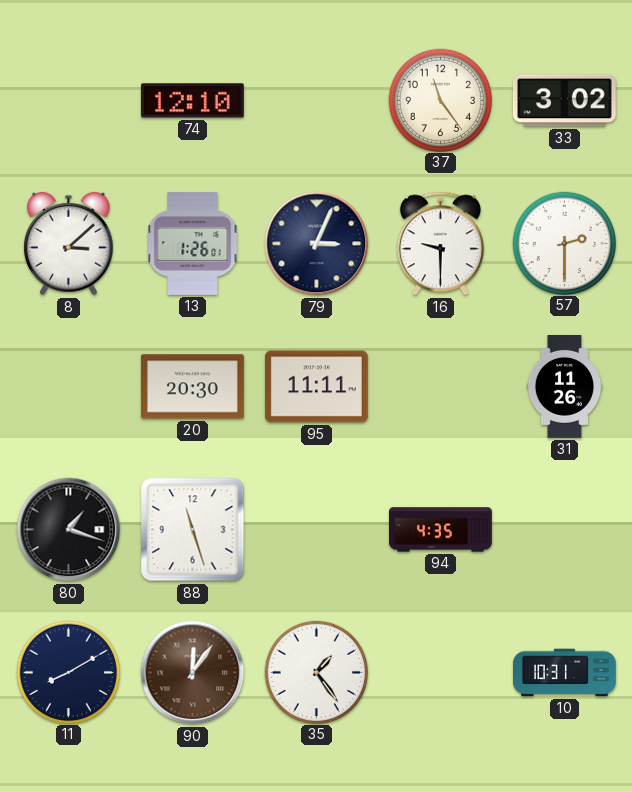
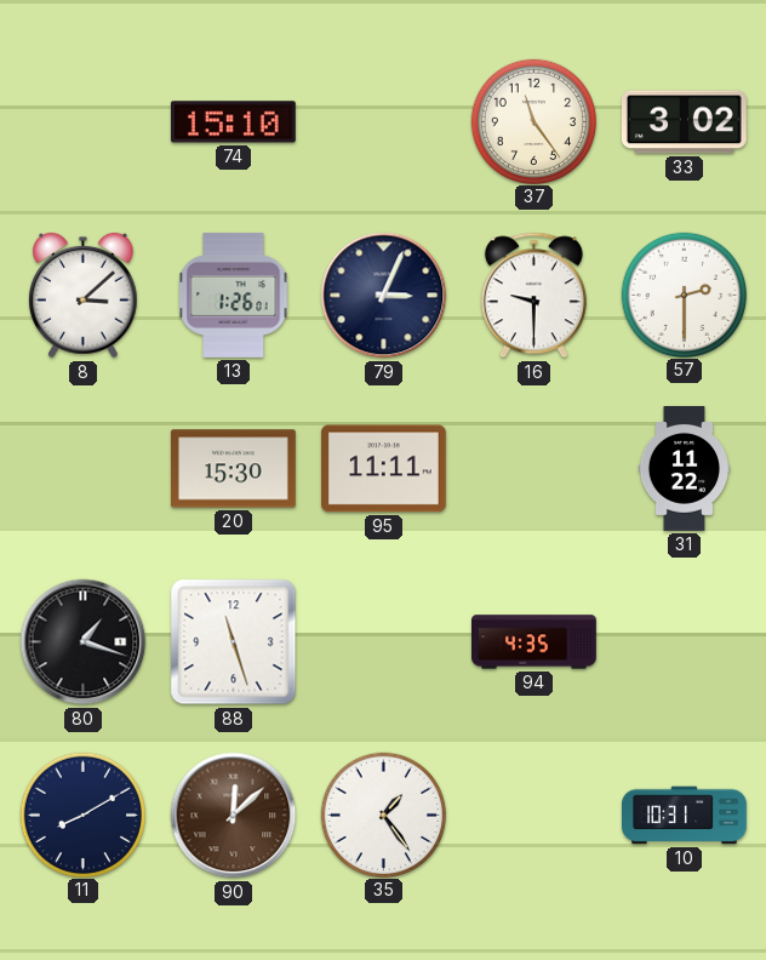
74: 12:10 -> 15:10
20: 20:30 -> 15:30
31: 11:26 -> 11:22
90: 12:06 -> 12:08
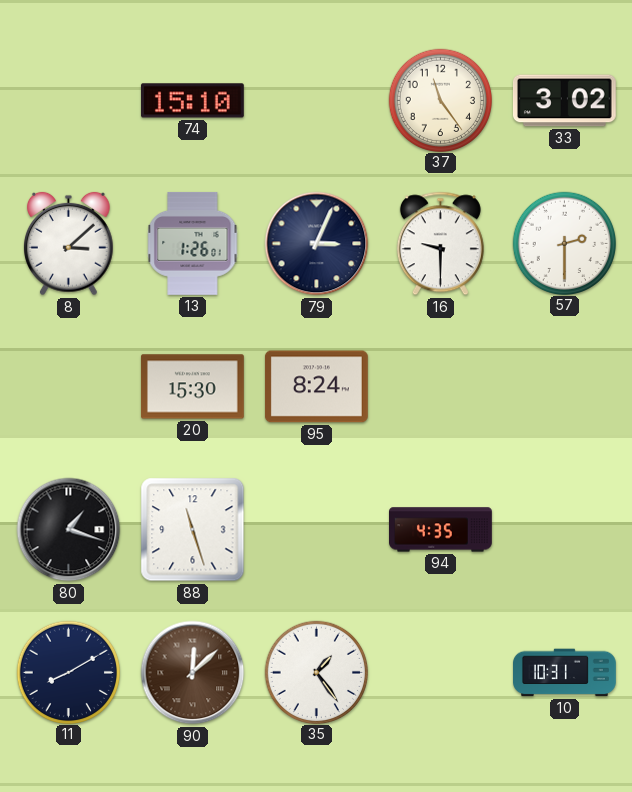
95: 11:11 -> 8:24
31: 11:22 -> none
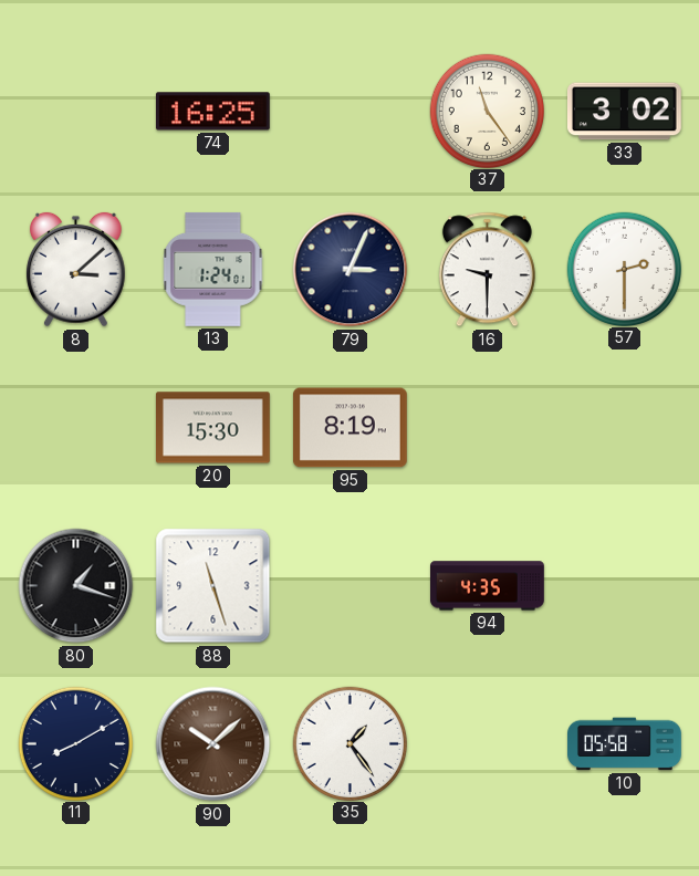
74: 15:10 -> 16:25
13: 1:26 -> 1:24
95: 8:24 -> 8:19
90: 12:08 -> 10:08
10: 10:31 -> 05:58
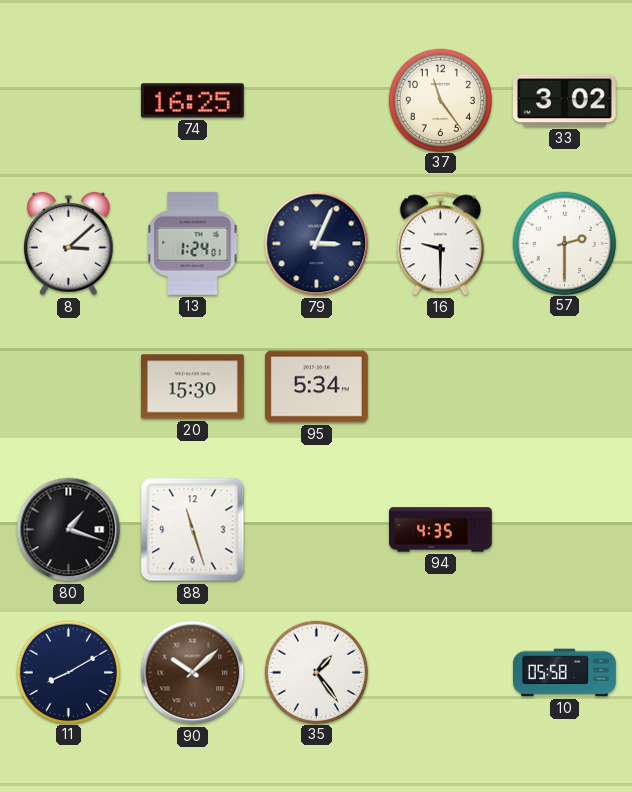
95: 8:19 -> 5:34
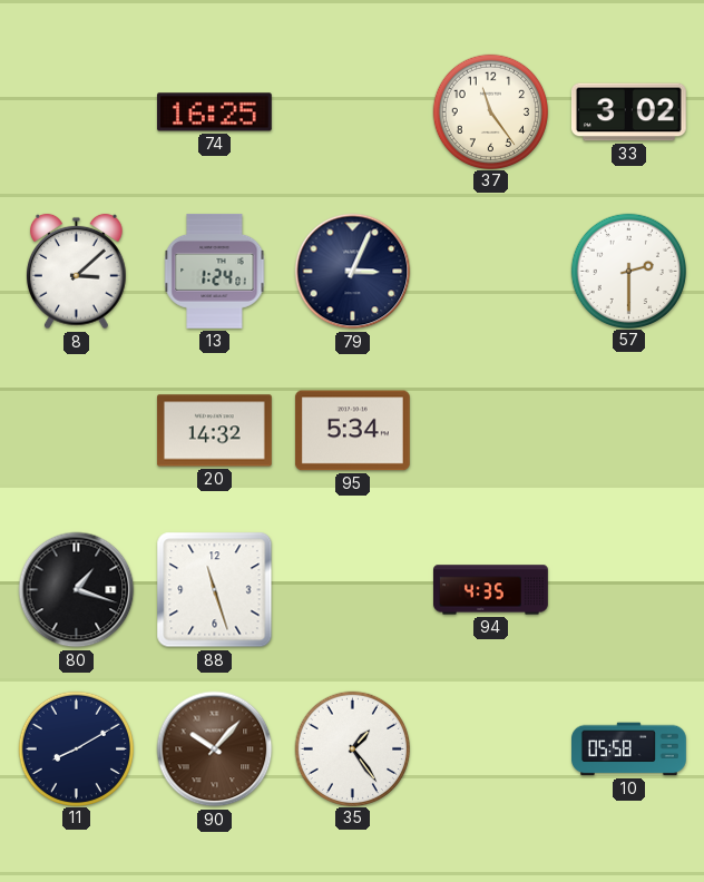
16: 9:30 -> none
20: 15:30 -> 14:32
90: 10:08 -> 10:07
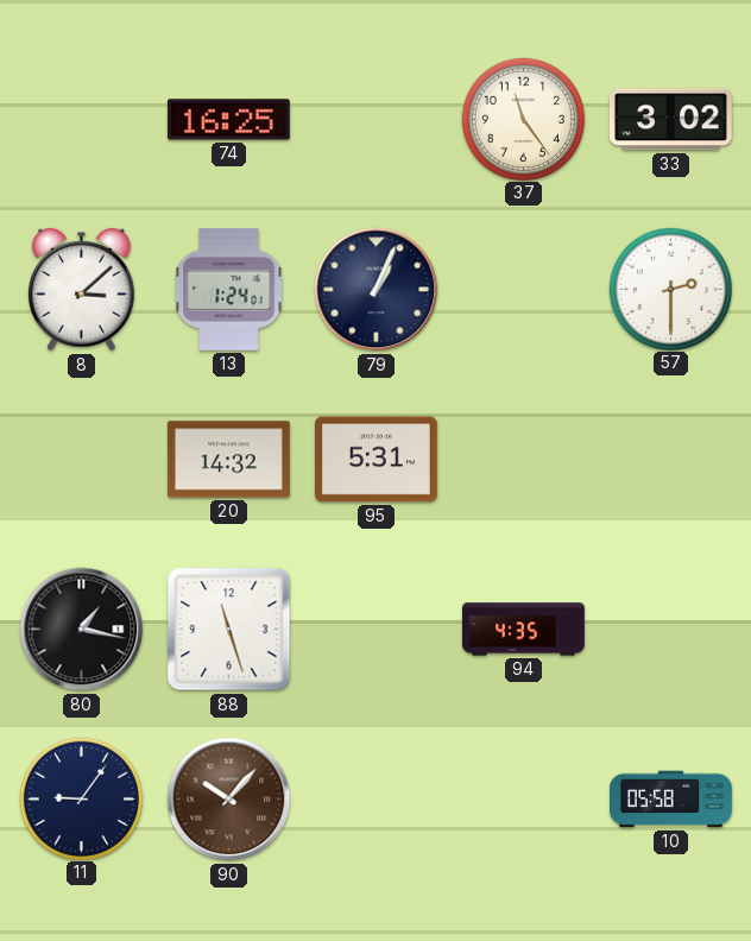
79: 3:04 -> 1:04
95: 5:34 -> 5:31
80: 1:18 -> 1:17
11: 8:10 -> 9:06
35: 1:24 -> none
